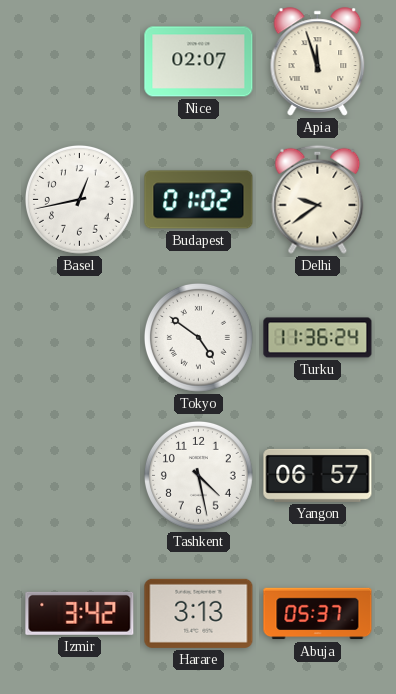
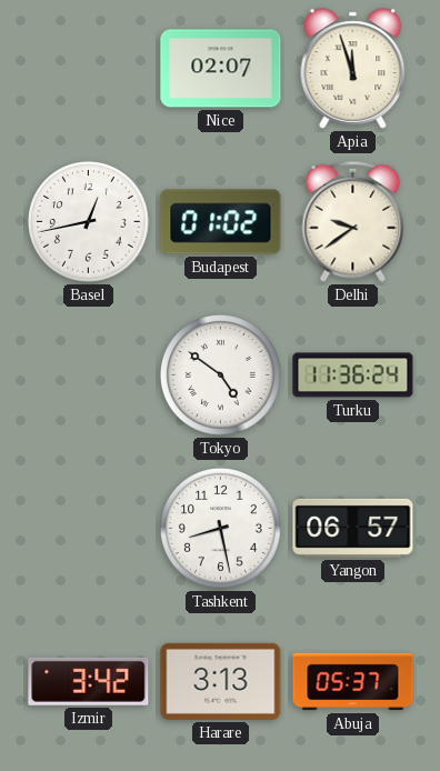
Tashkent: 4:28 -> 8:28
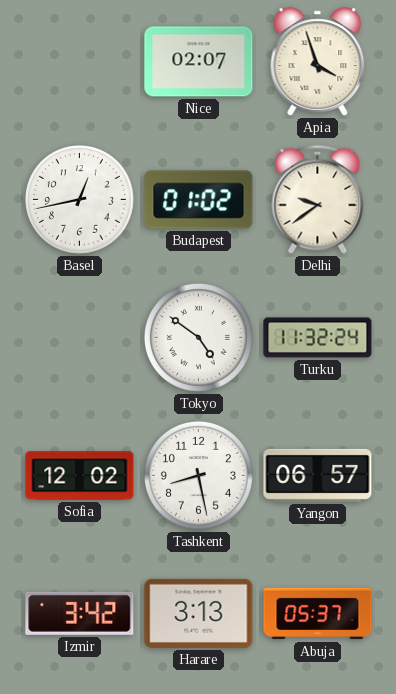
Apia: 11:57 -> 3:57
Turku: 11:36 -> 11:32
Sofia: none -> 12:02
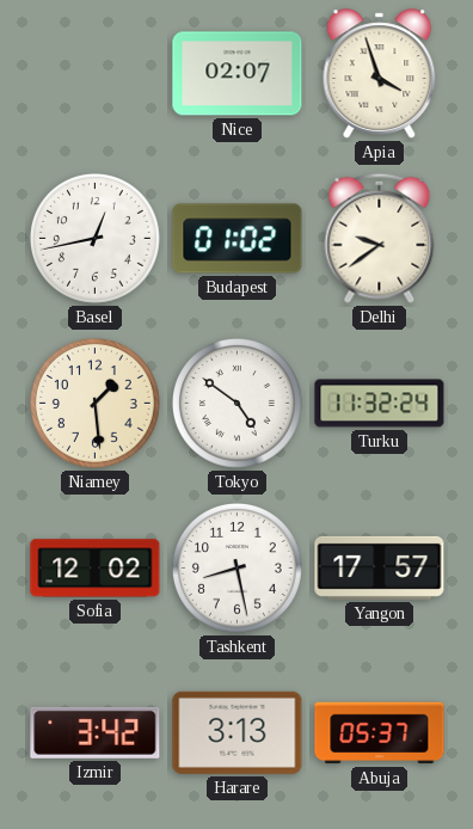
Niamey: none -> 1:29
Yangon: 06:57 -> 17:57
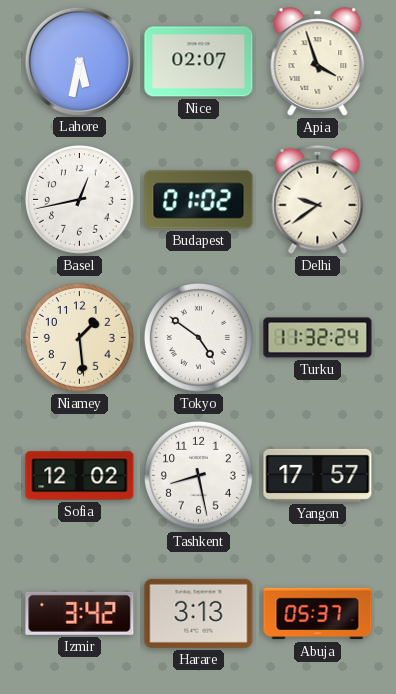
Lahore: none -> 5:32
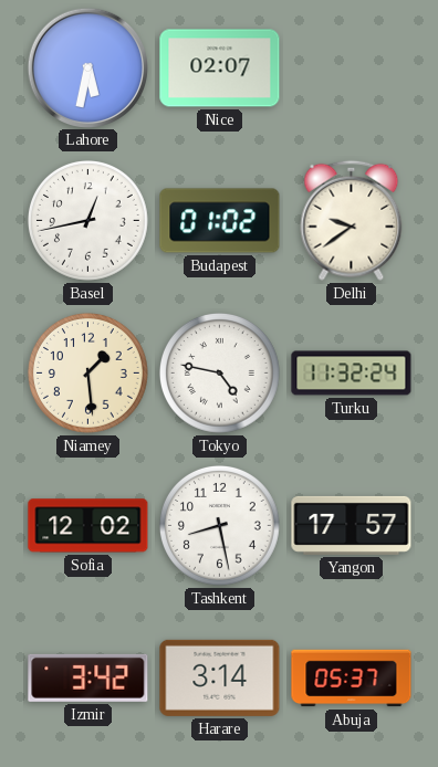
Apia: 3:57 -> none
Tokyo: 4:51 -> 4:47
Harare: 3:13 -> 3:14
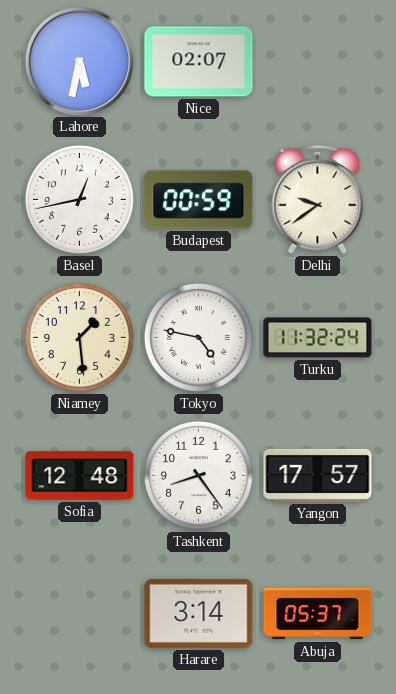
Budapest: 01:02 -> 00:59
Sofia: 12:02 -> 12:48
Tashkent: 8:28 -> 8:24
Izmir: 3:42 -> none
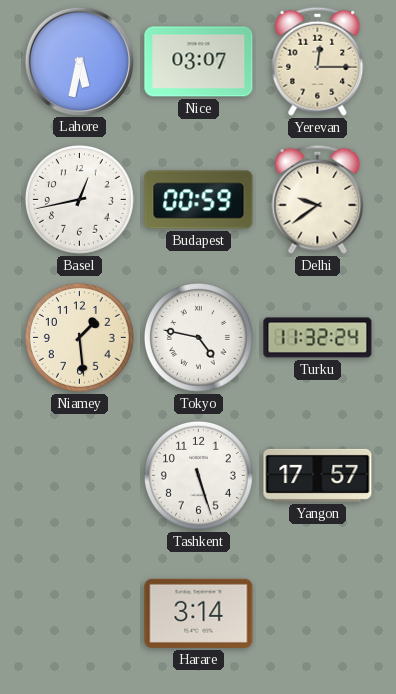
Nice: 02:07 -> 03:07
Yerevan: none -> 12:15
Sofia: 12:48 -> none
Tashkent: 8:24 -> 5:27
Abuja: 05:37 -> none
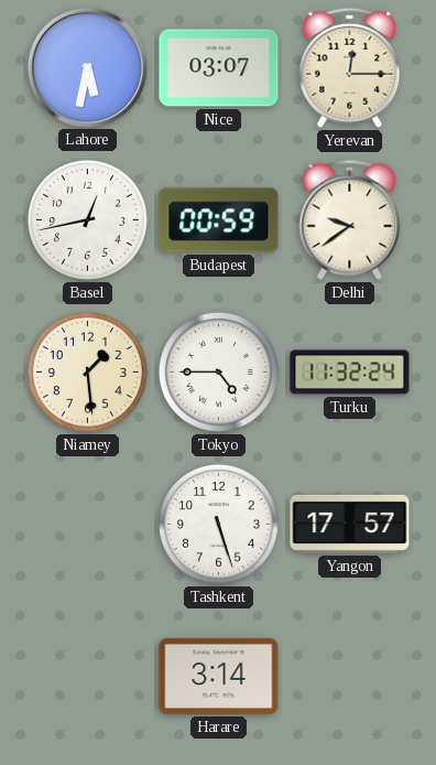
Tokyo: 4:47 -> 4:45
